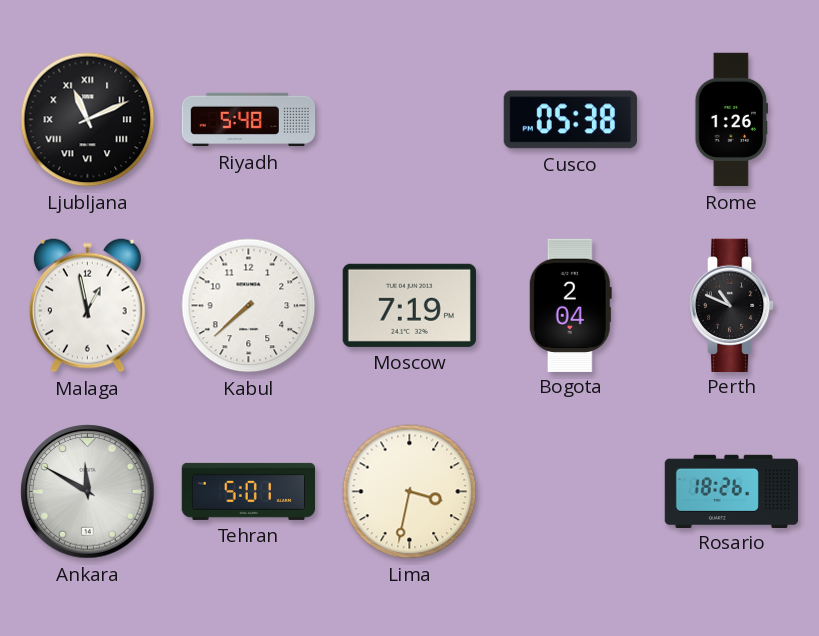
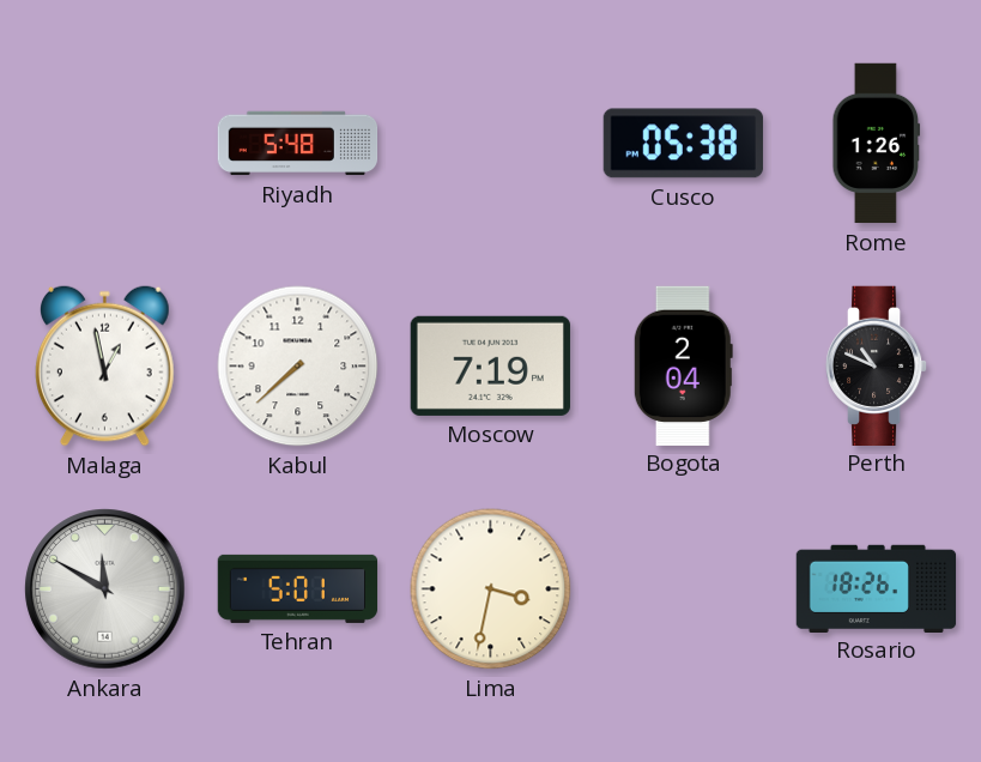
Ljubljana: 11:11 -> none
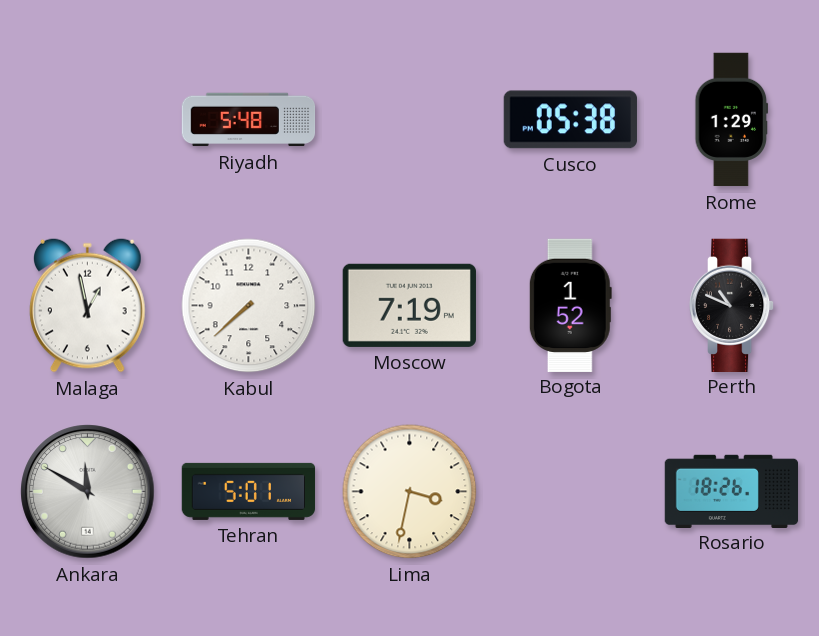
Rome: 1:26 -> 1:29
Bogota: 2:04 -> 1:52
